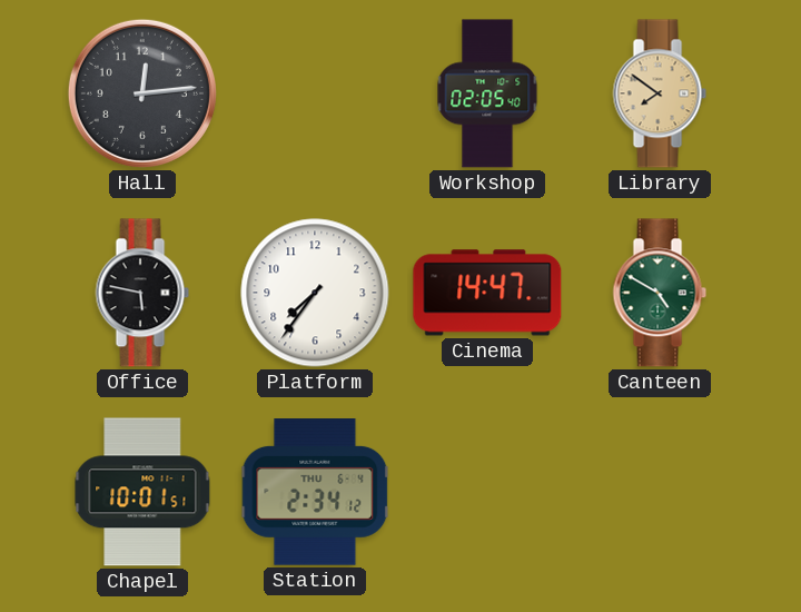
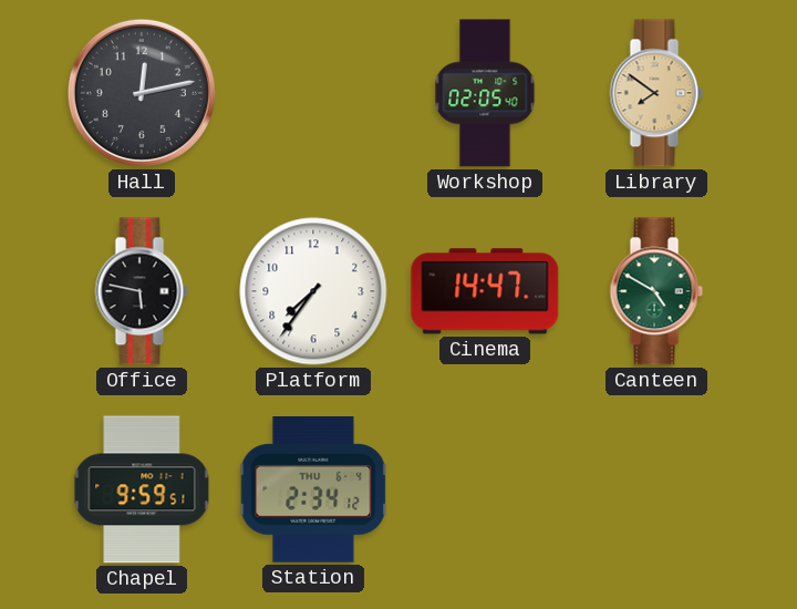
Hall: 12:14 -> 12:13
Chapel: 10:01 -> 9:59
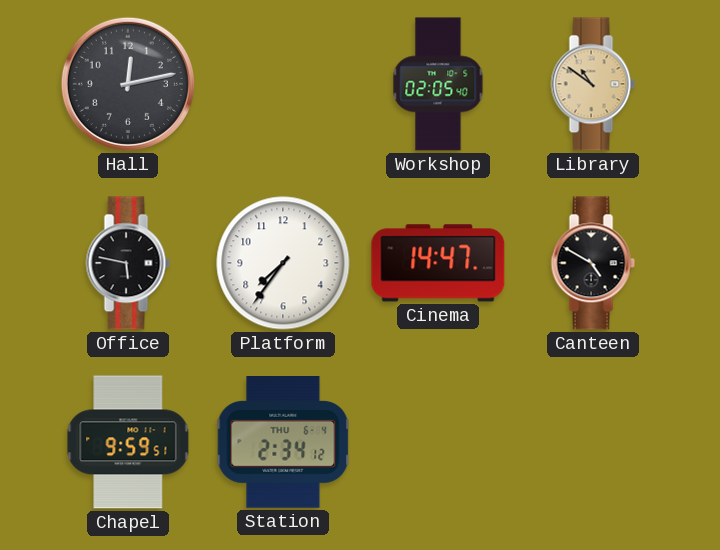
Library: 7:51 -> 10:51
Canteen dial: green -> black
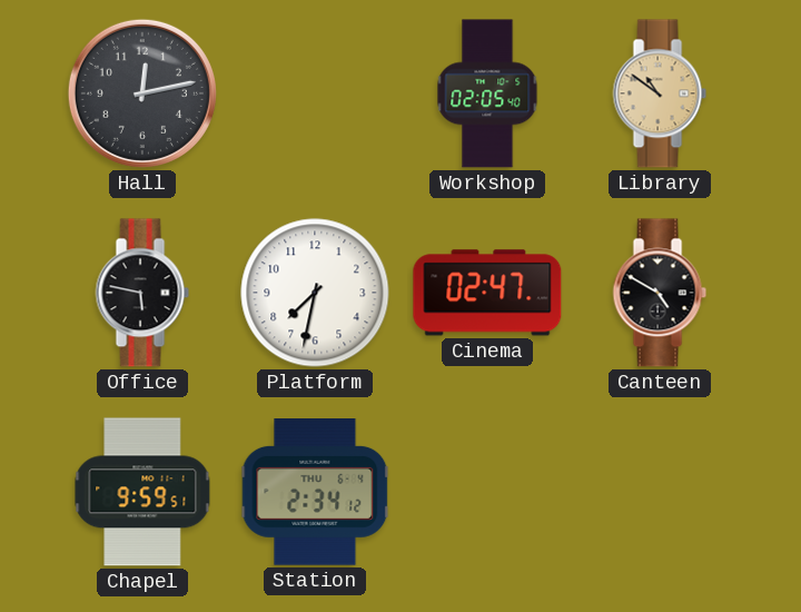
Platform: 7:36 -> 7:32
Cinema: 14:47 -> 02:47
